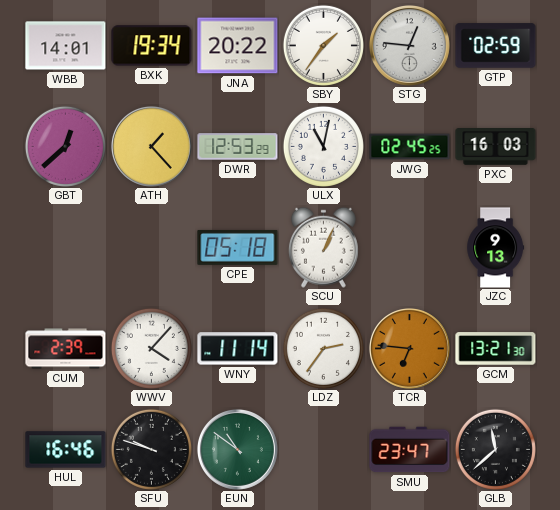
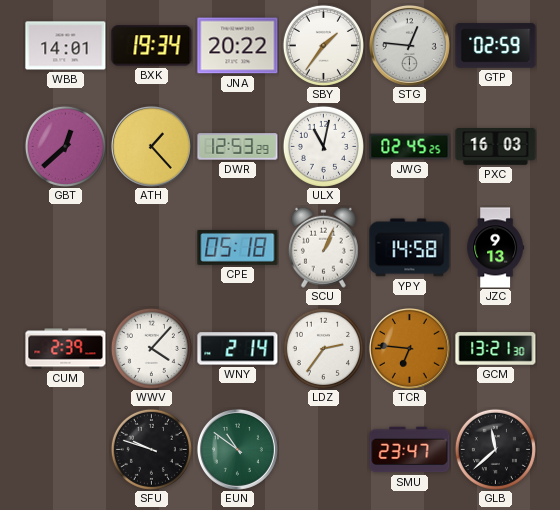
YPY: none -> 14:58
WNY: 11:14 -> 2:14
HUL: 16:46 -> none
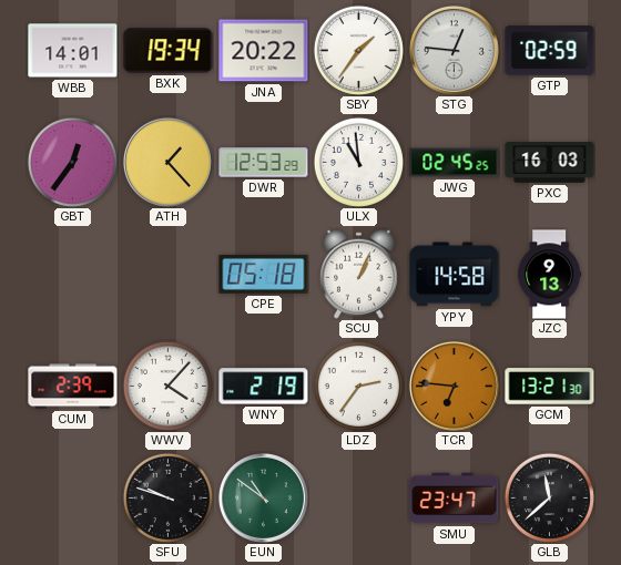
GBT: 12:38 -> 12:36
ULX: 11:02 -> 10:59
WNY: 2:14 -> 2:19
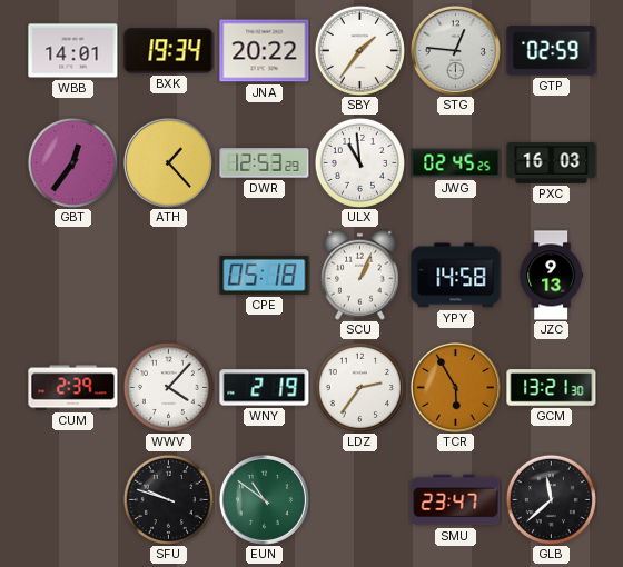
TCR: 6:46 -> 5:55
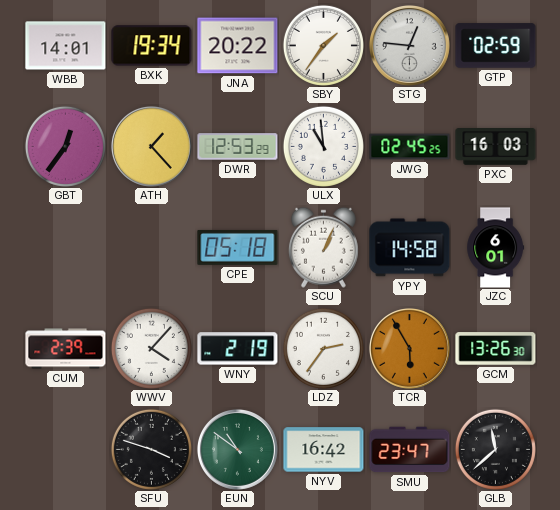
JZC: 9:13 -> 6:01
GCM: 13:21 -> 13:26
SFU: 9:48 -> 3:48
NYV: none -> 16:42
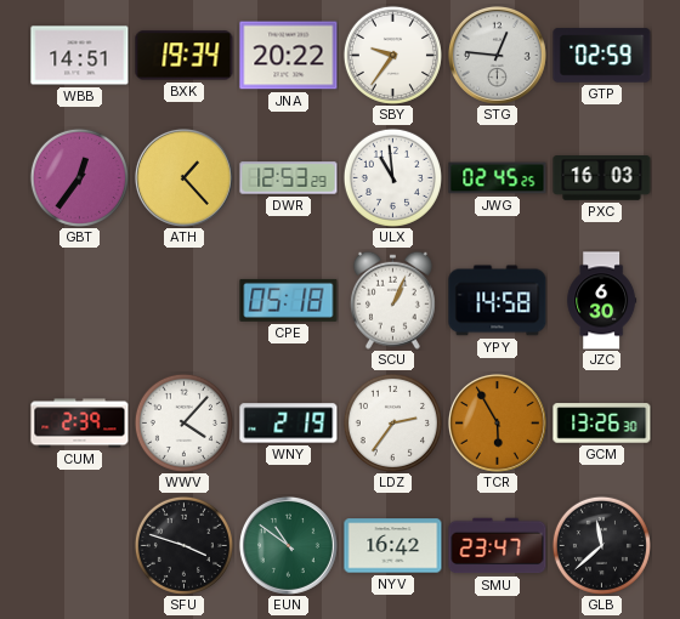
WBB: 14:01 -> 14:51
SBY: 1:36 -> 9:36
JZC: 6:01 -> 6:30
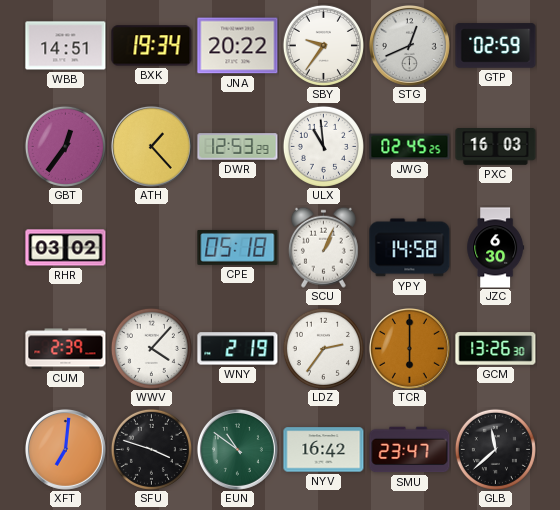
STG: 12:46 -> 12:41
RHR: none -> 03:02
TCR: 5:55 -> 6:00
XFT: none -> 7:01
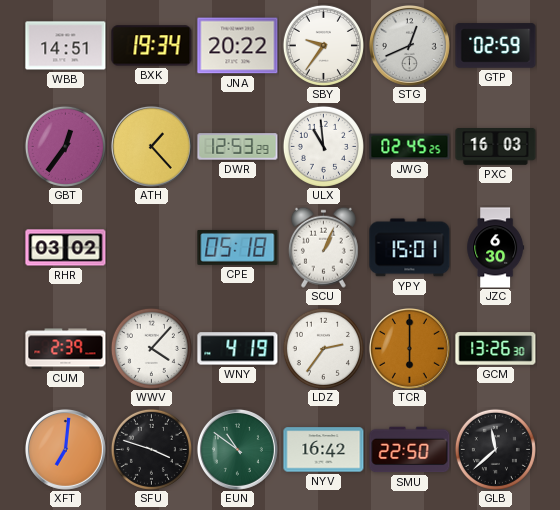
YPY: 14:58 -> 15:01
WNY: 2:19 -> 4:19
SMU: 23:47 -> 22:50
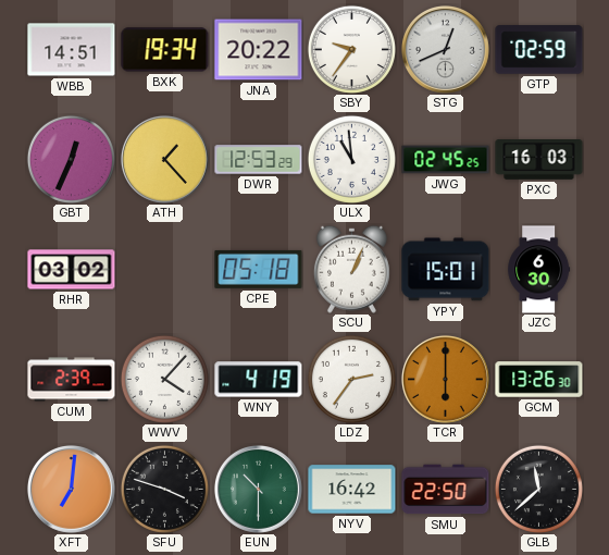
GBT: 12:36 -> 12:34
EUN: 10:51 -> 10:30
